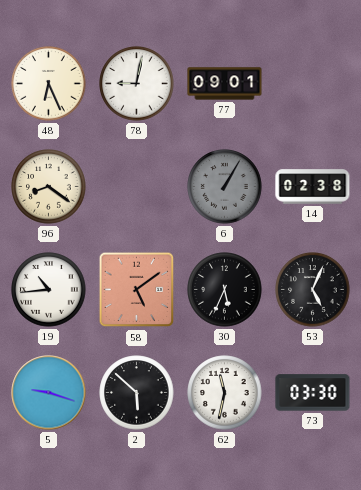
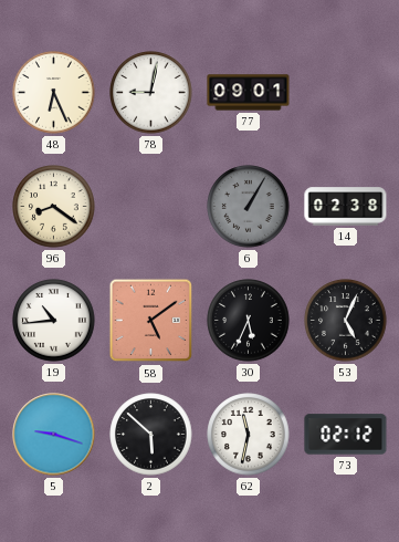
73: 03:30 -> 02:12
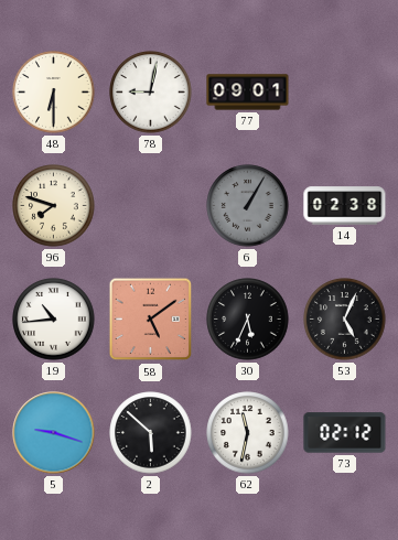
48: 6:26 -> 6:30
96: 8:21 -> 7:48
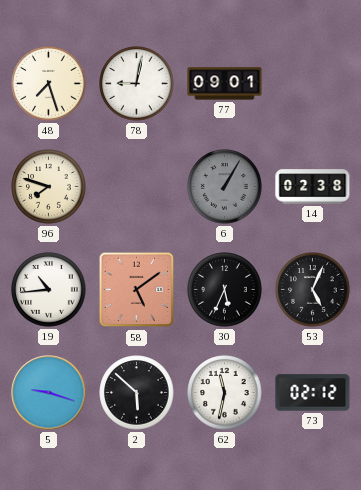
48: 6:30 -> 7:27
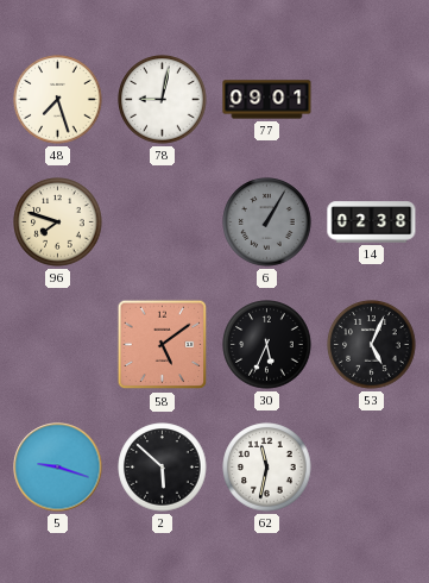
19: 10:44 -> none
73: 02:12 -> none
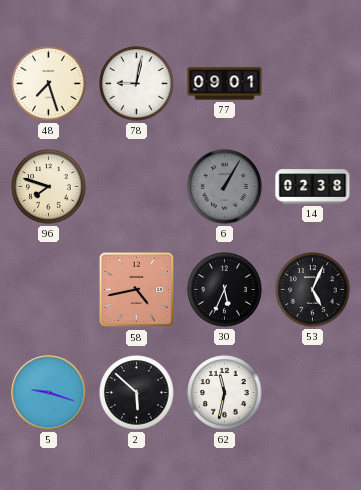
58: 5:09 -> 4:43
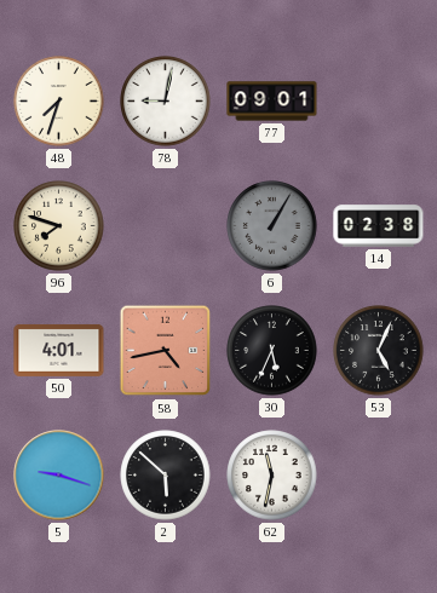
48: 7:27 -> 7:33
50: none -> 4:01
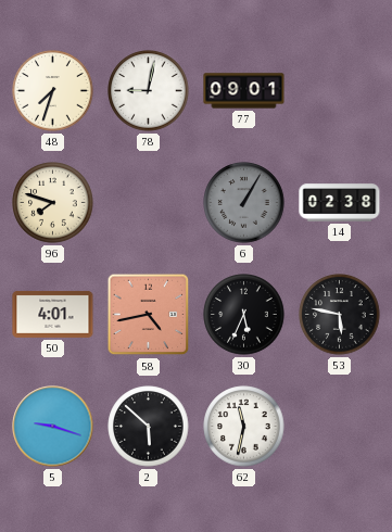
53: 5:04 -> 5:47
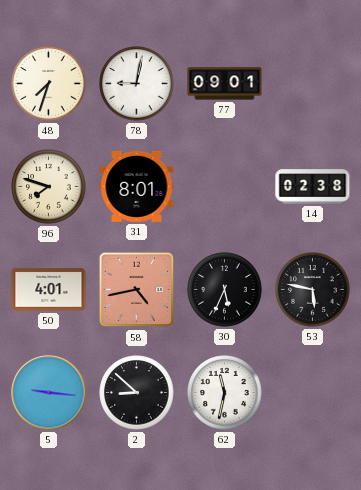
31: none -> 8:01
6: 1:05 -> none
5: 9:18 -> 9:16
2: 5:52 -> 8:52
